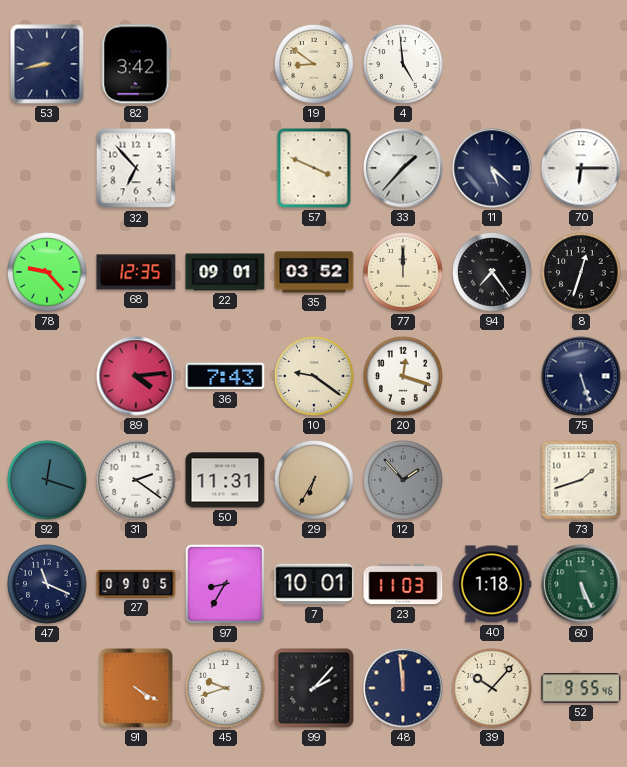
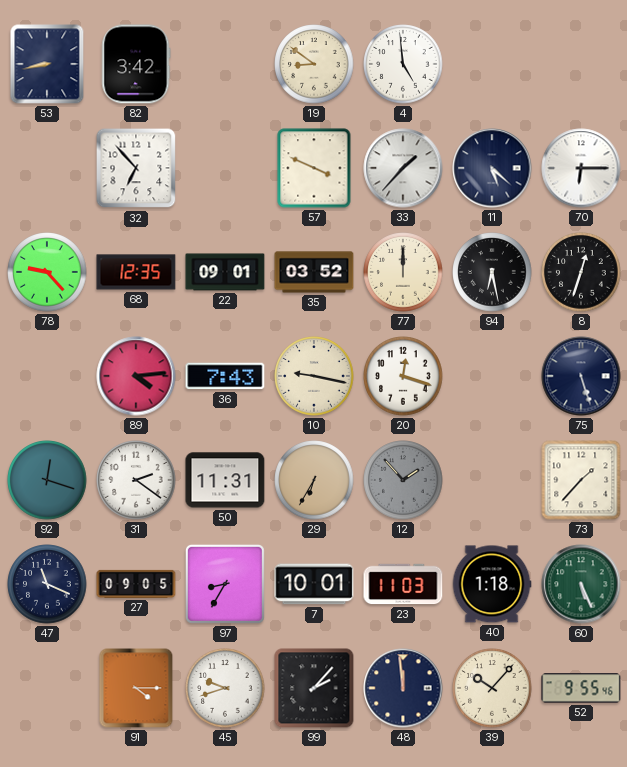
94: 7:24 -> 6:28
10: 9:21 -> 9:17
73: 1:42 -> 1:37
91: 4:20 -> 4:15
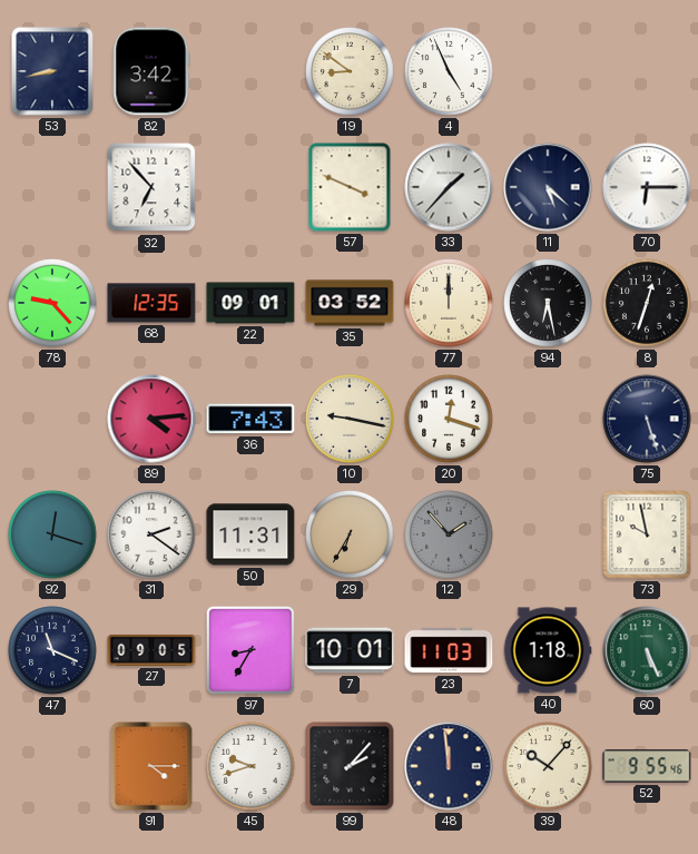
4: 4:59 -> 4:56
73: 1:37 -> 9:58
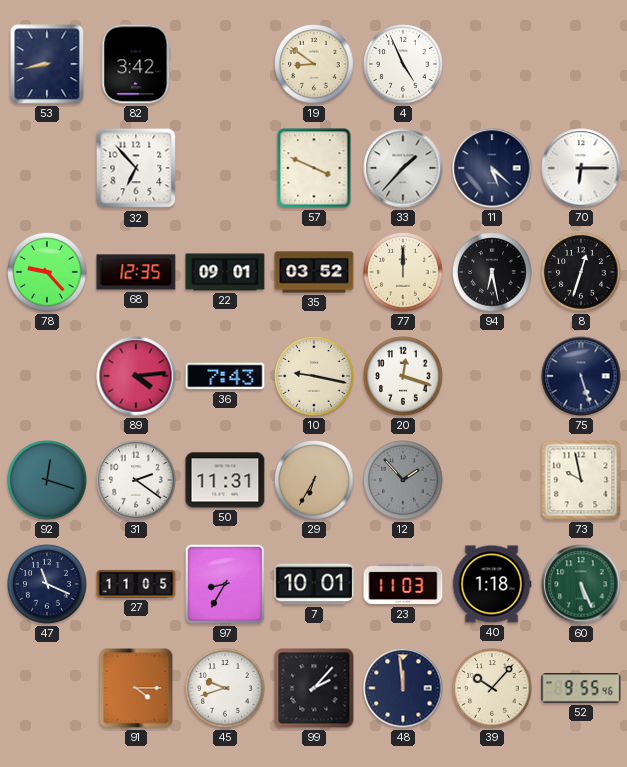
27: 09:05 -> 11:05
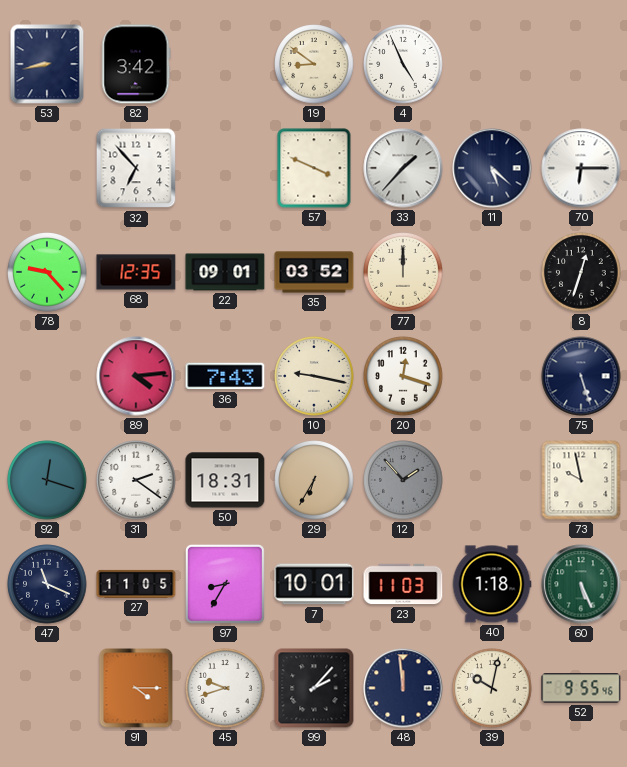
94: 6:28 -> none
50: 11:31 -> 18:31
39: 10:07 -> 10:02
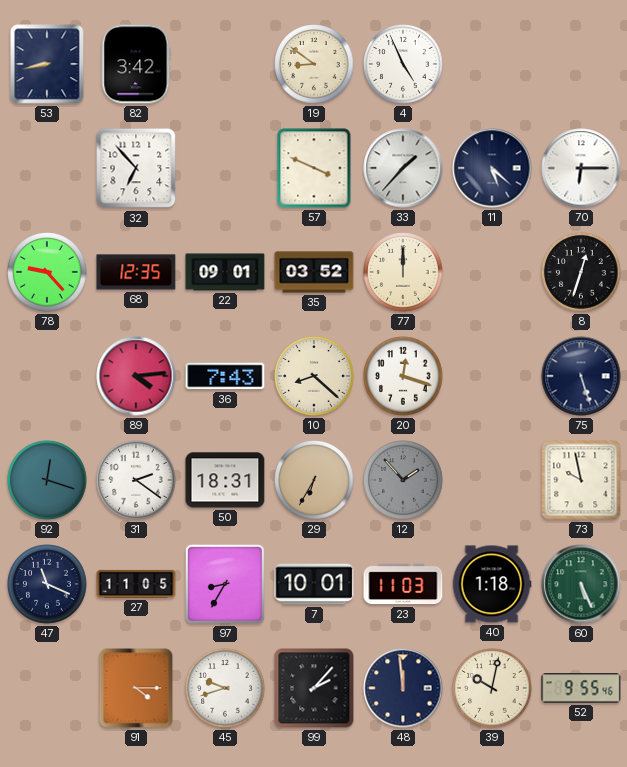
10: 9:17 -> 8:22
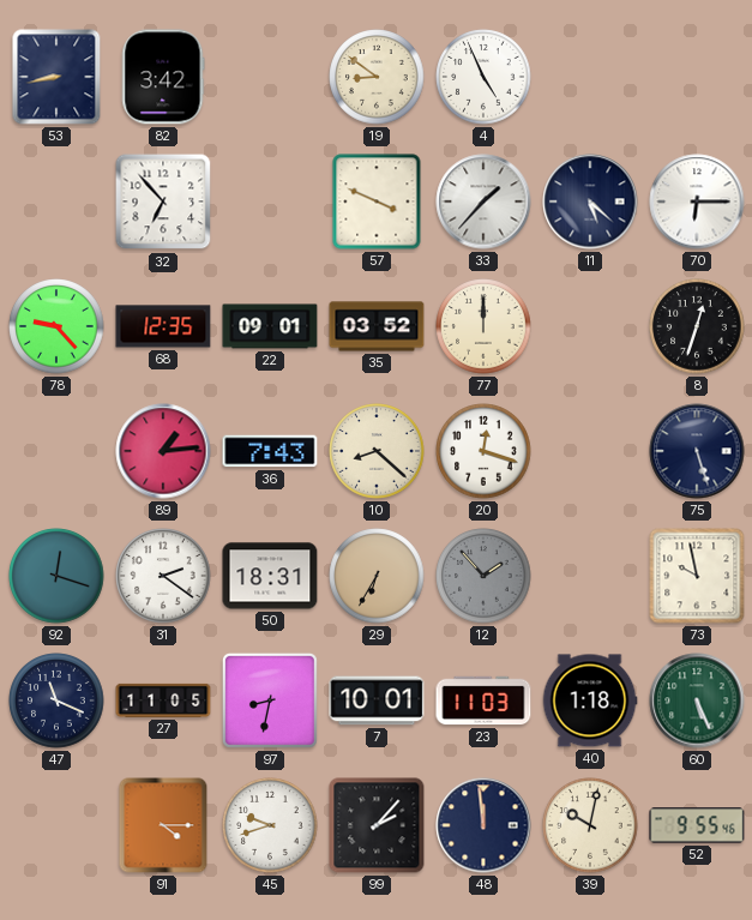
89: 4:14 -> 1:14
97: 8:35 -> 8:32
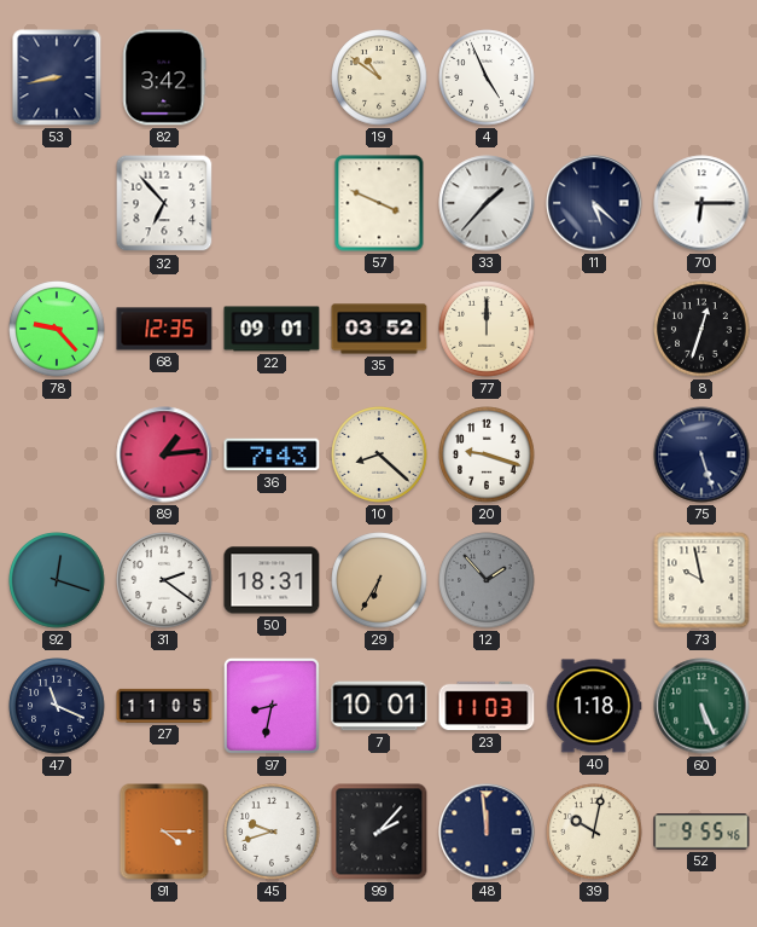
19: 8:51 -> 10:51
20: 12:18 -> 9:18
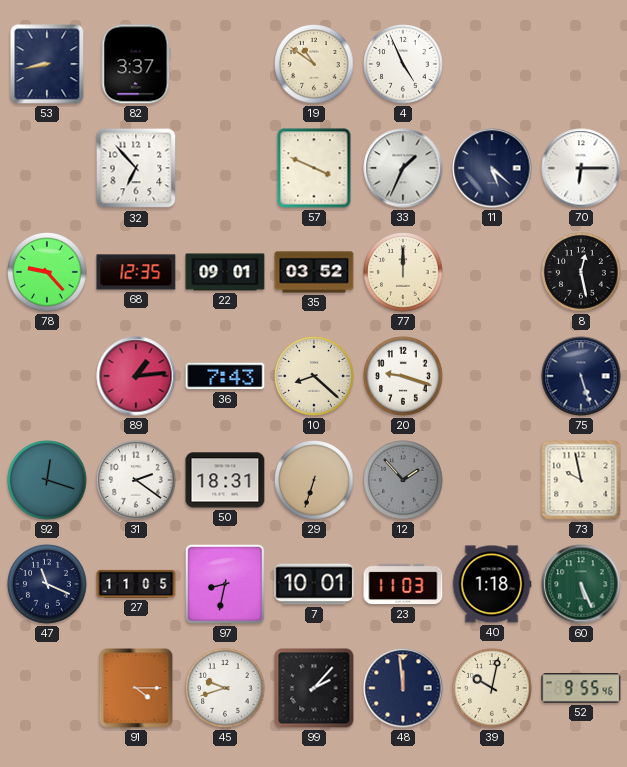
82: 3:42 -> 3:37
33: 1:37 -> 1:34
8: 12:33 -> 12:28
29: 6:35 -> 6:33
